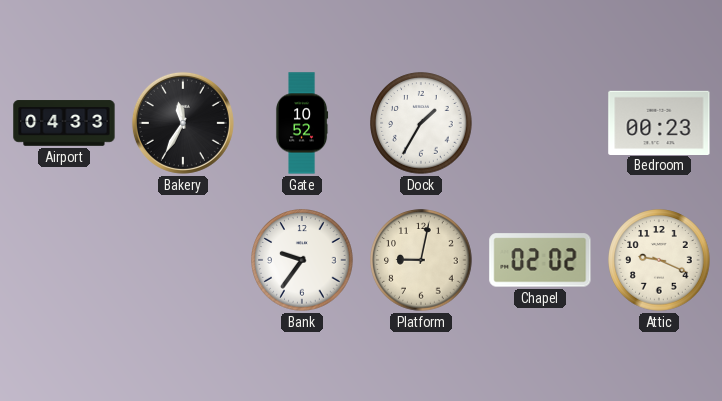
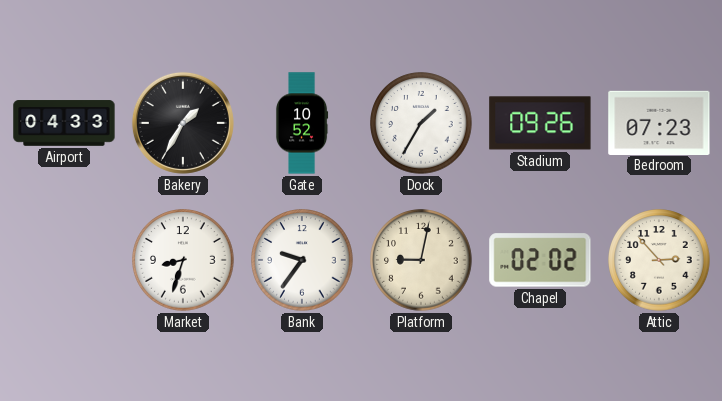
Bakery: 11:35 -> 1:35
Stadium: none -> 09:26
Bedroom: 00:23 -> 07:23
Market: none -> 8:33
Attic: 9:19 -> 2:53
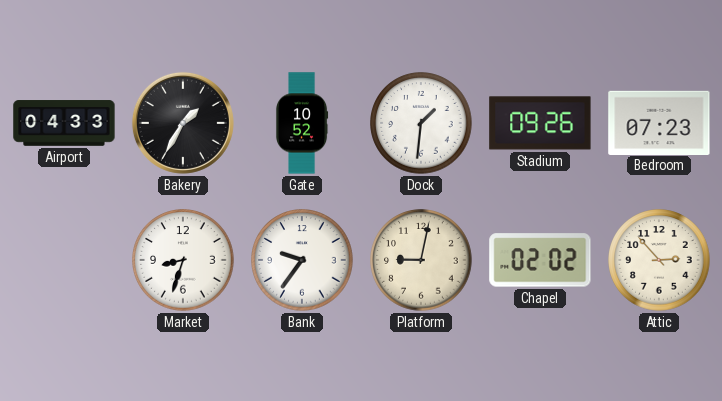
Dock: 1:35 -> 1:31
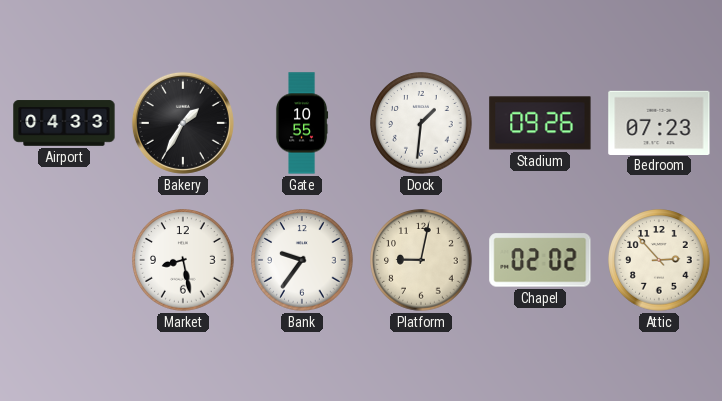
Gate: 10:52 -> 10:55
Market: 8:33 -> 8:28
